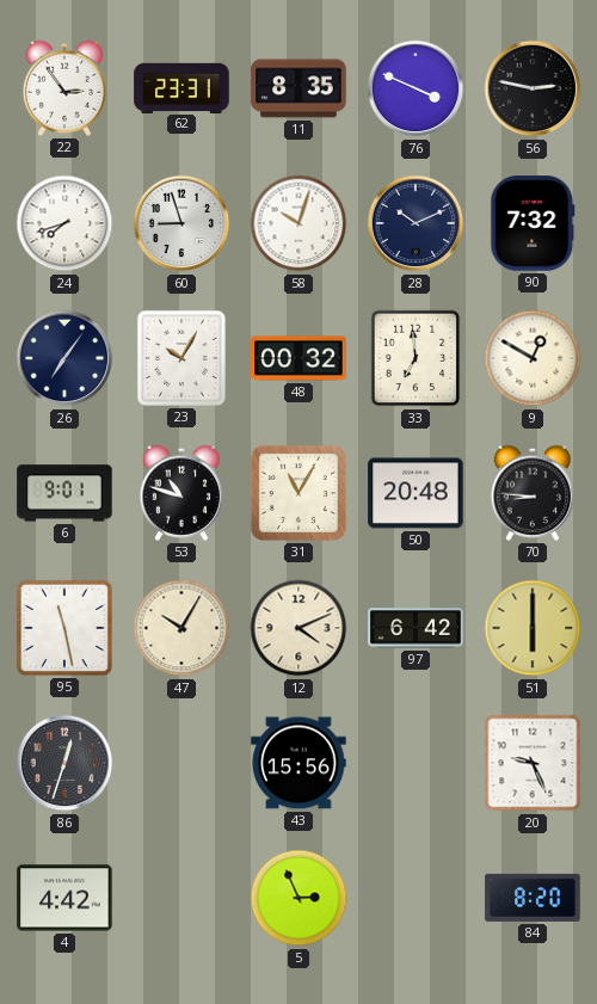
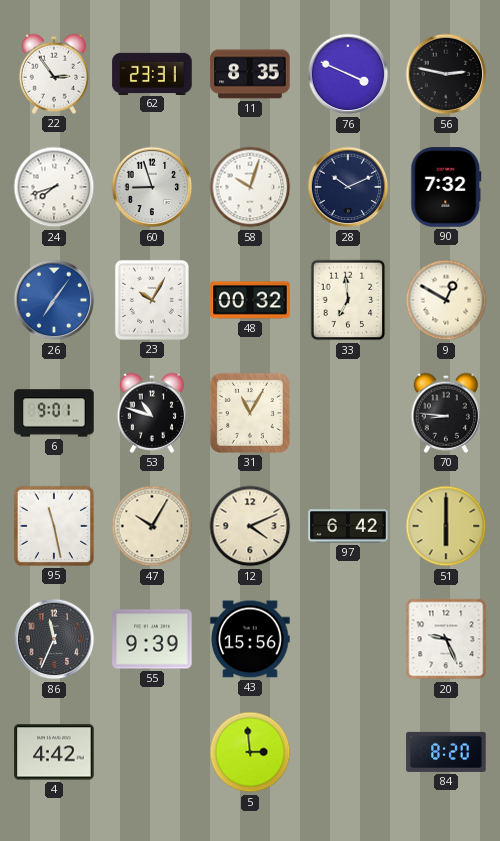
26 dial: navy -> blue
50: 20:48 -> none
86: 12:33 -> 11:34
55: none -> 9:39
5: 2:56 -> 2:59
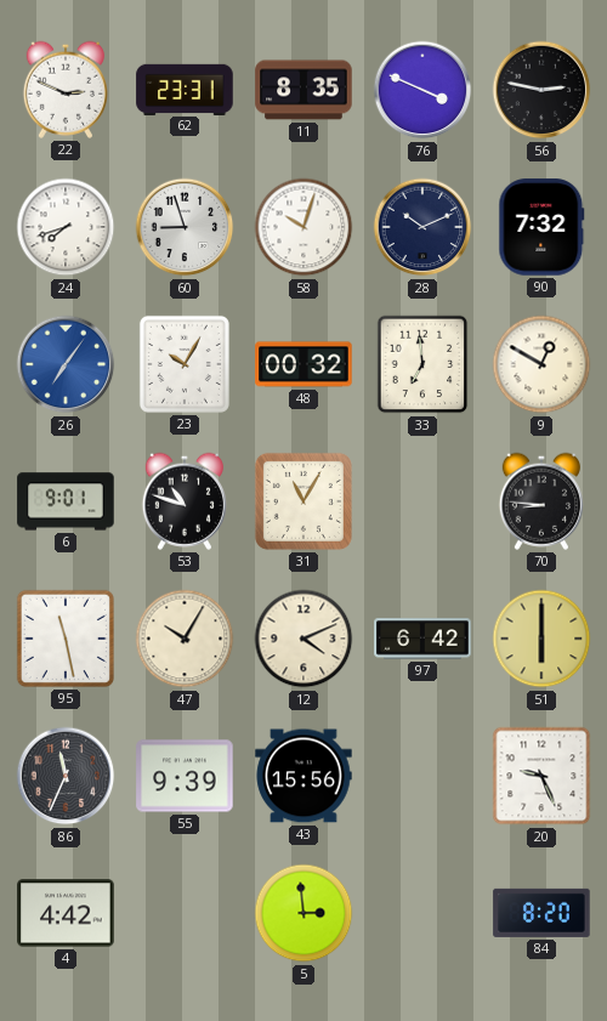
22: 2:54 -> 2:49
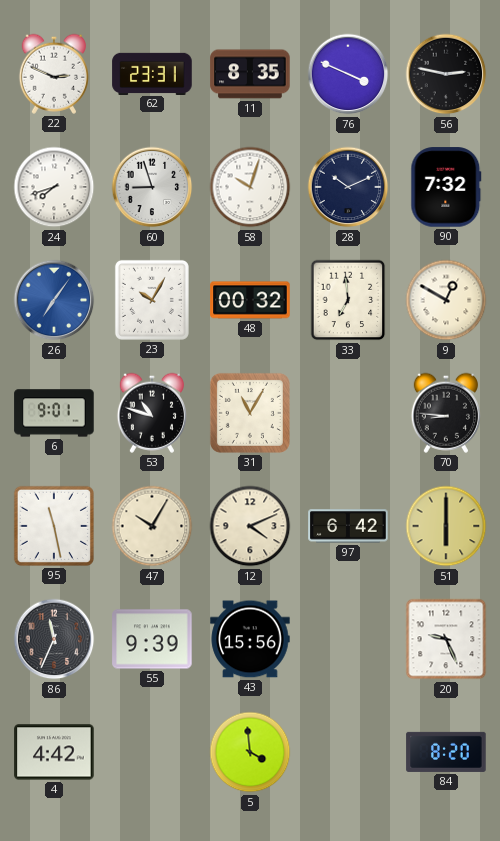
5: 2:59 -> 3:59
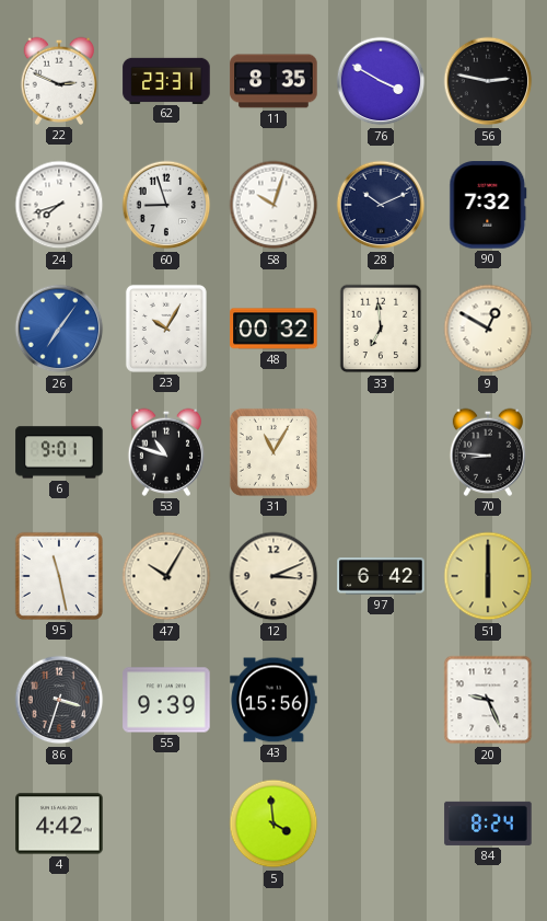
76: 3:49 -> 3:50
12: 4:11 -> 3:11
86: 11:34 -> 3:33
84: 8:20 -> 8:24
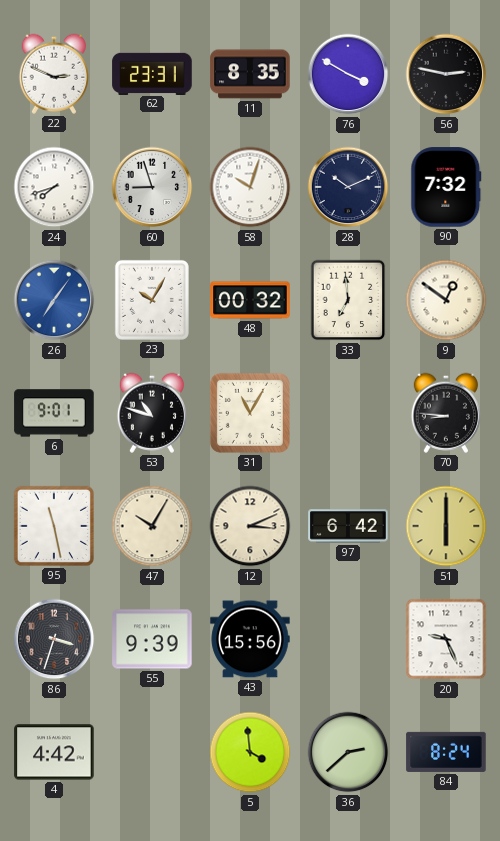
9: 12:50 -> 12:51
36: none -> 2:38
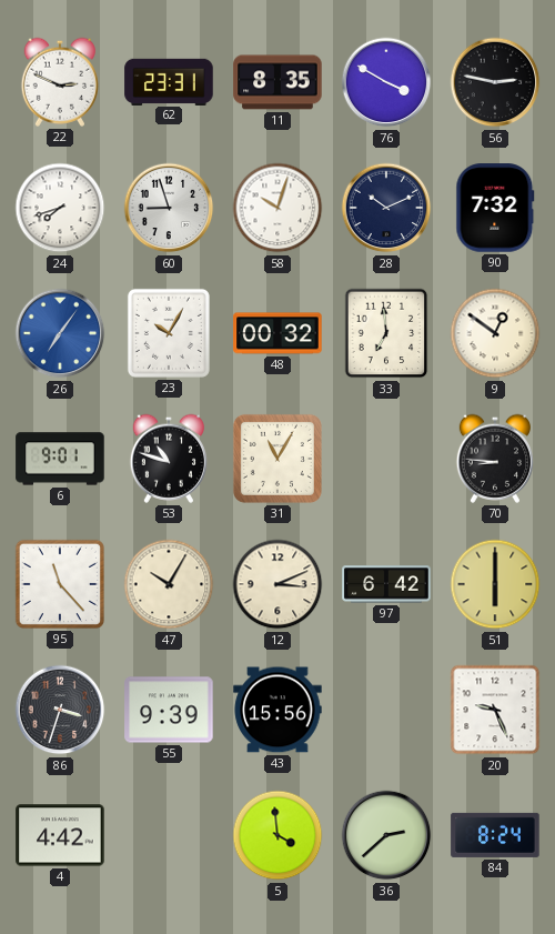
95: 11:28 -> 11:23
